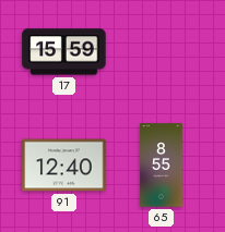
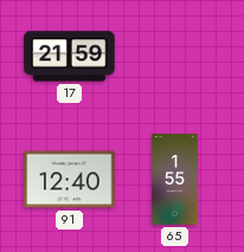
17: 15:59 -> 21:59
65: 8:55 -> 1:55
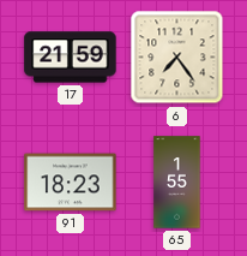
6: none -> 7:24
91: 12:40 -> 18:23
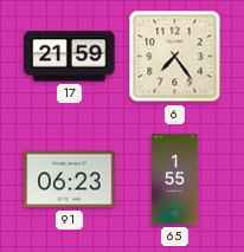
91: 18:23 -> 06:23
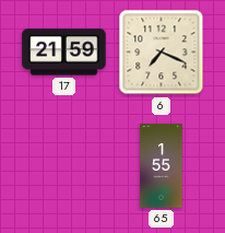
6: 7:24 -> 7:19
91: 06:23 -> none
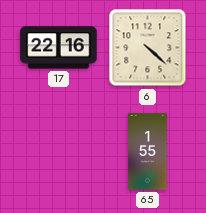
17: 21:59 -> 22:16
6: 7:19 -> 4:22
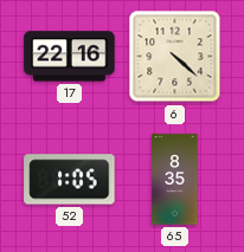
52: none -> 1:05
65: 1:55 -> 8:35
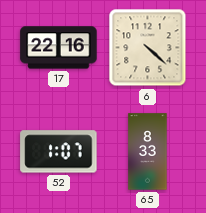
52: 1:05 -> 1:07
65: 8:35 -> 8:33
